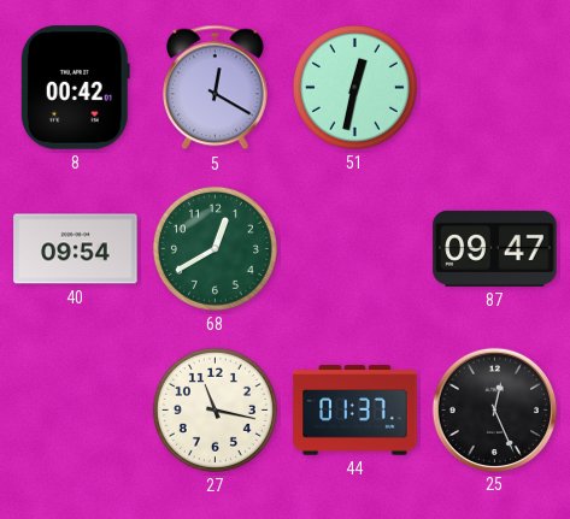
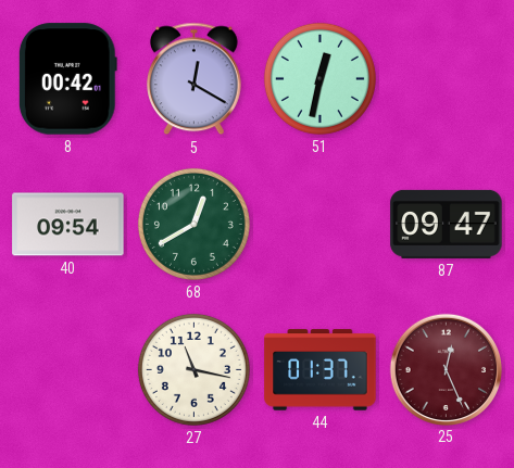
25 dial: black -> burgundy
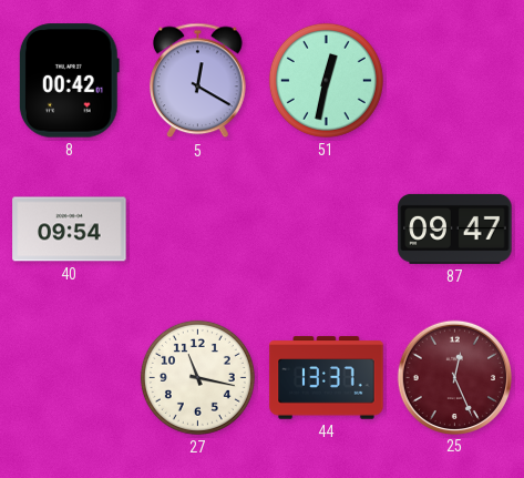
68: 12:40 -> none
44: 01:37 -> 13:37
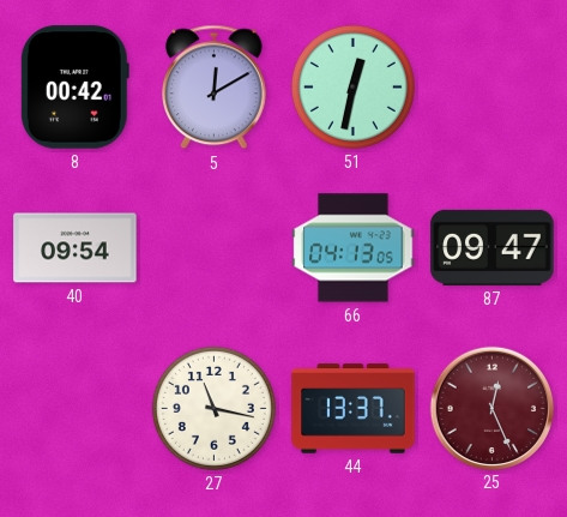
5: 12:20 -> 12:10
66: none -> 04:13
